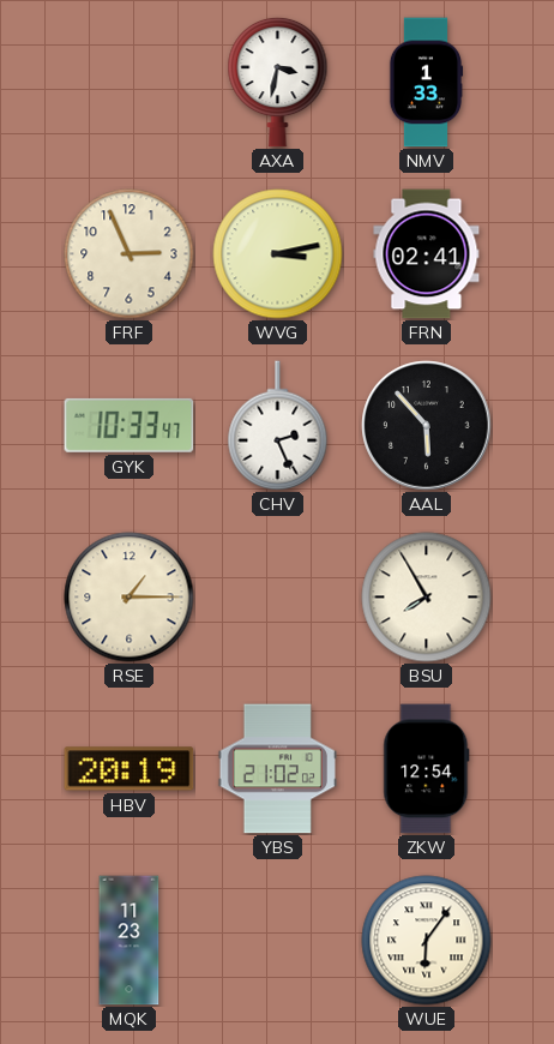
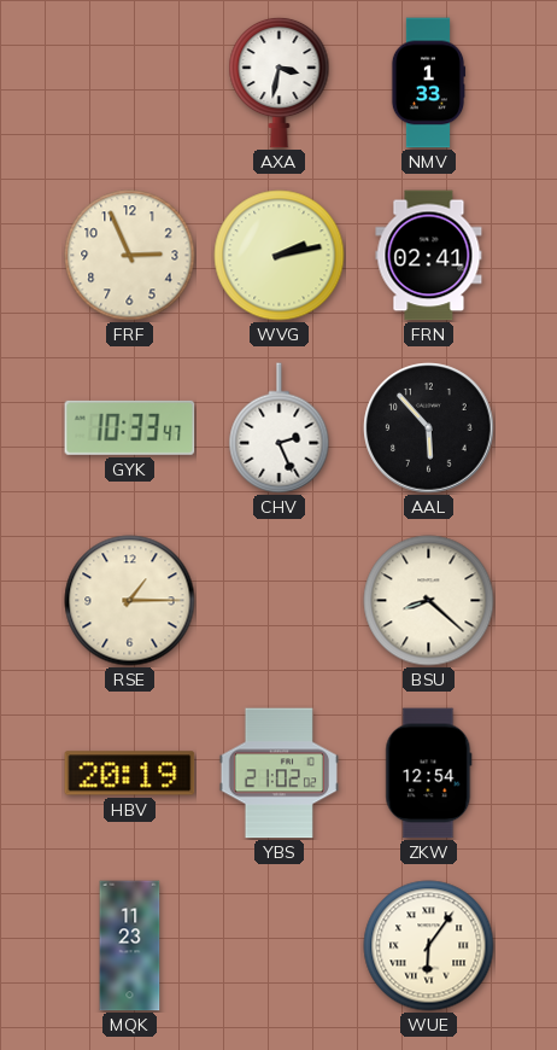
WVG: 3:13 -> 2:13
BSU: 7:55 -> 8:22
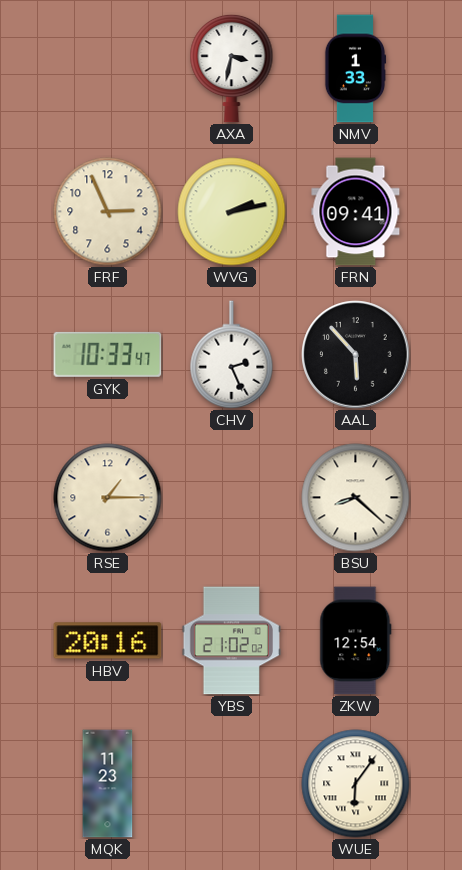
FRN: 02:41 -> 09:41
HBV: 20:19 -> 20:16
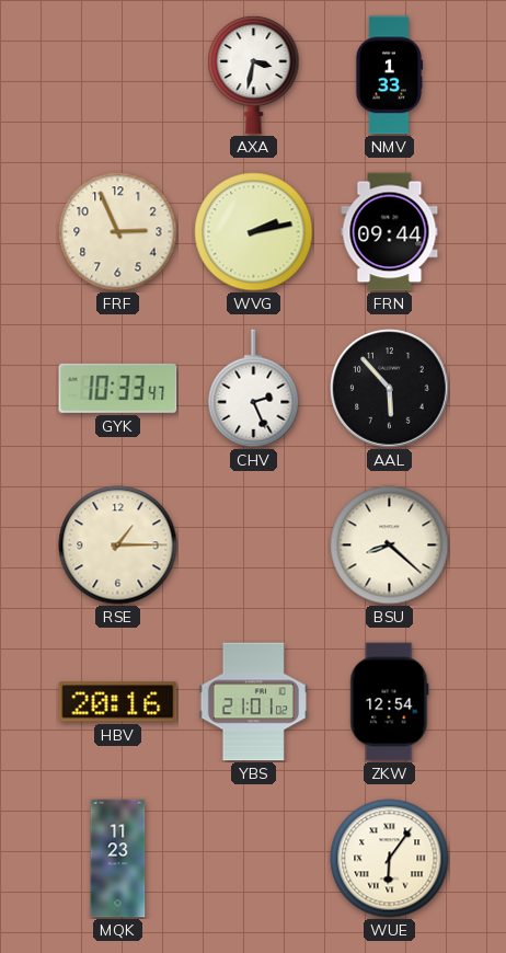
FRN: 09:41 -> 09:44
YBS: 21:02 -> 21:01
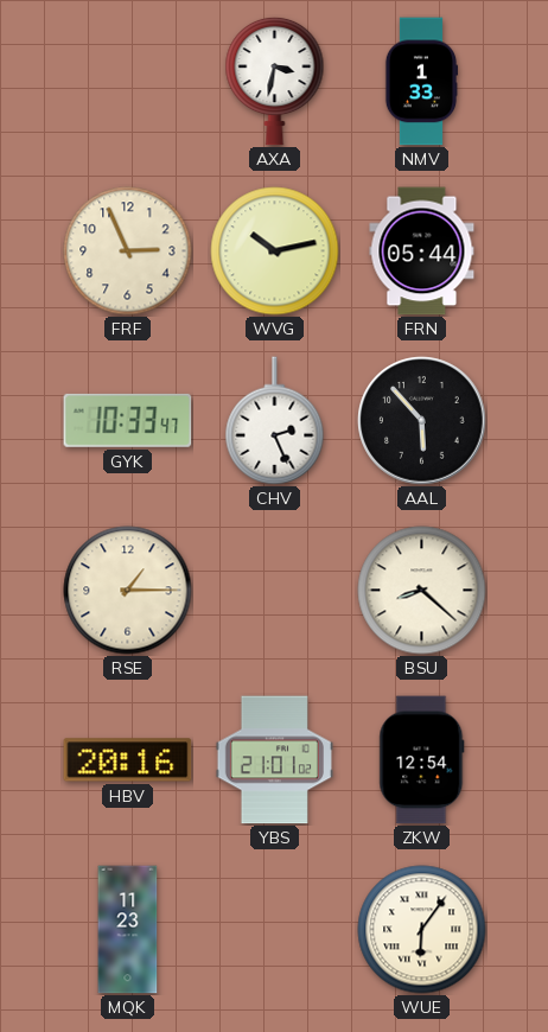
WVG: 2:13 -> 10:13
FRN: 09:44 -> 05:44
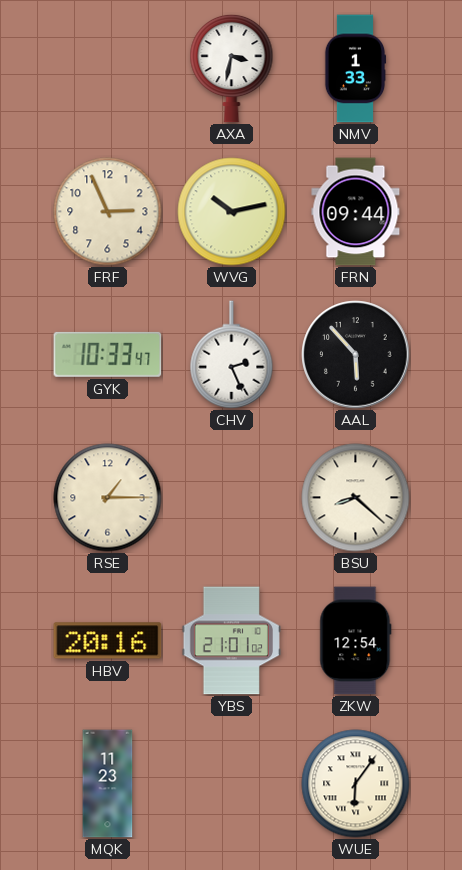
FRN: 05:44 -> 09:44
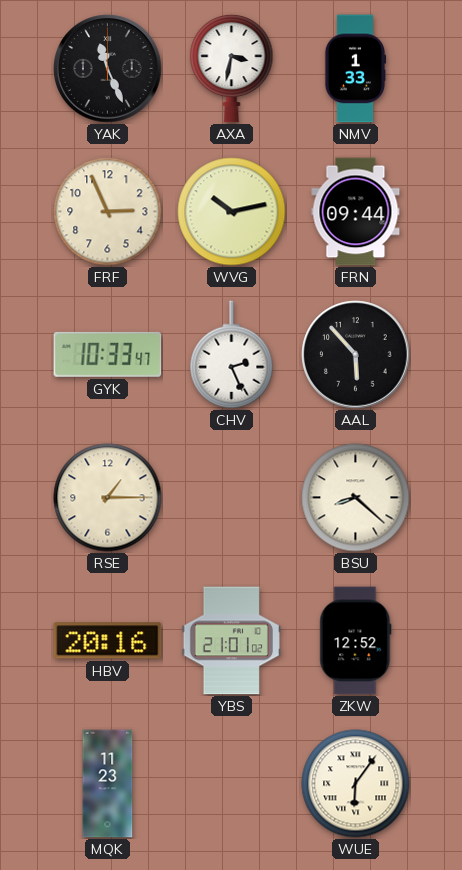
YAK: none -> 11:26
ZKW: 12:54 -> 12:52
